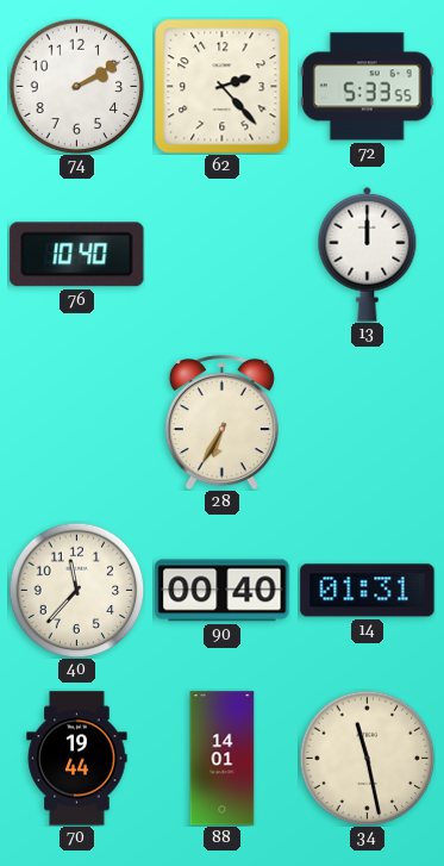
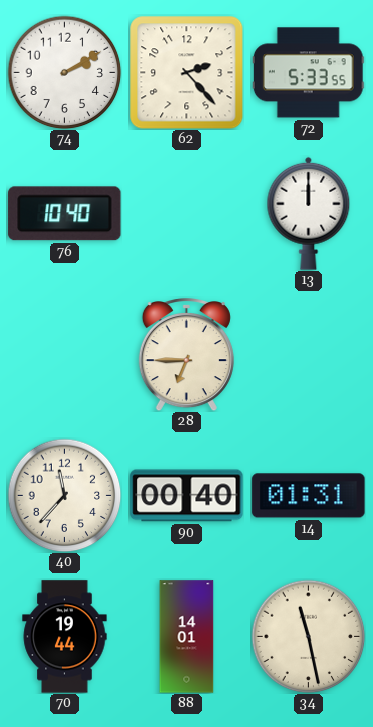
28: 6:35 -> 6:45
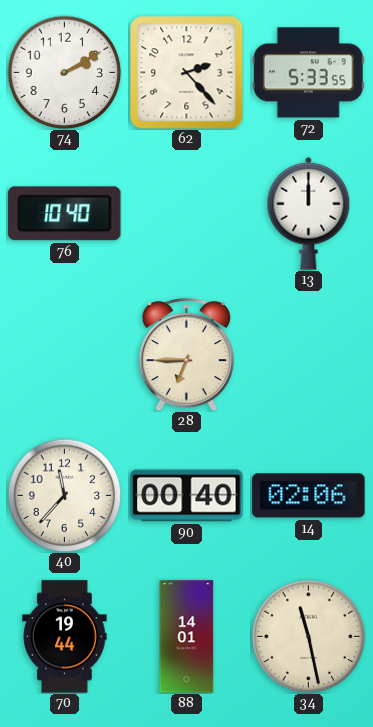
14: 01:31 -> 02:06
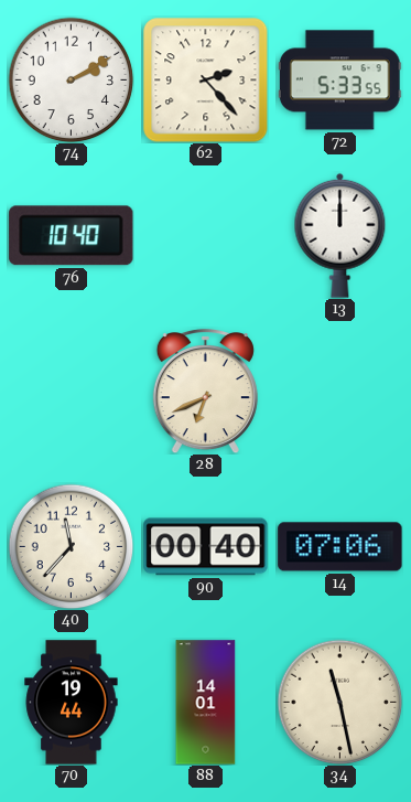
28: 6:45 -> 6:41
14: 02:06 -> 07:06
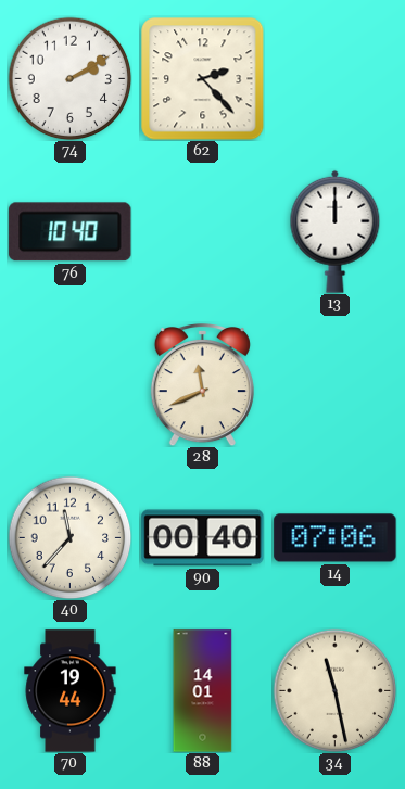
72: 5:33 -> none
28: 6:41 -> 11:41
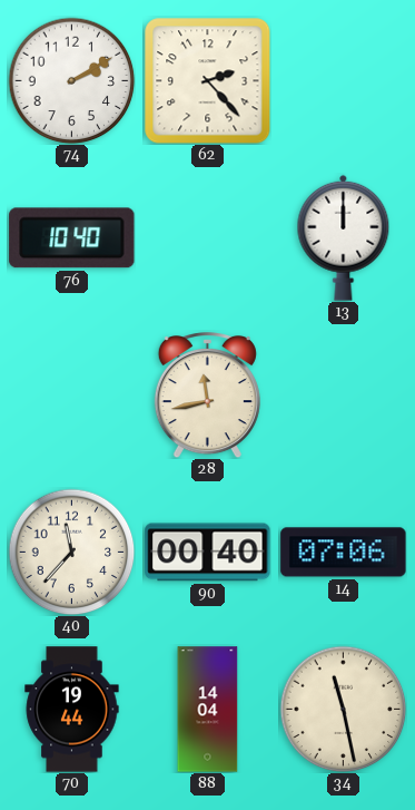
28: 11:41 -> 11:43
88: 14:01 -> 14:04
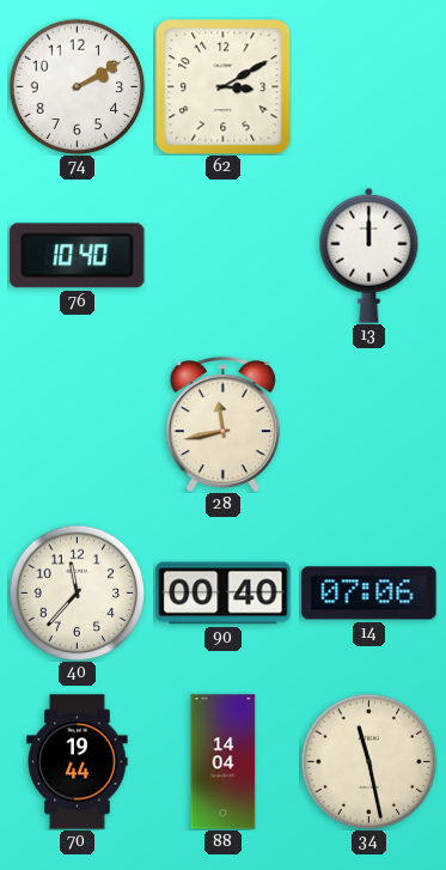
62: 2:23 -> 3:10
